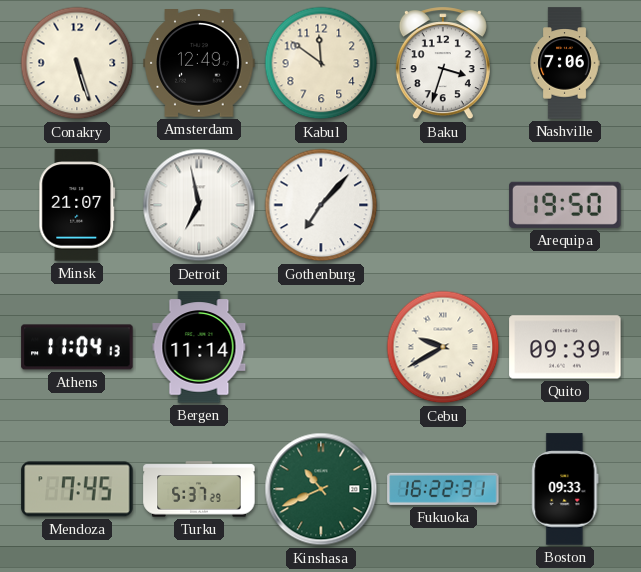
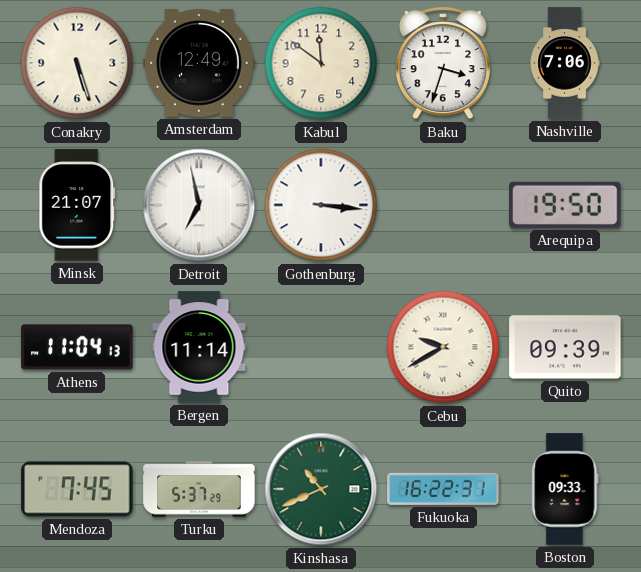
Gothenburg: 7:07 -> 3:16
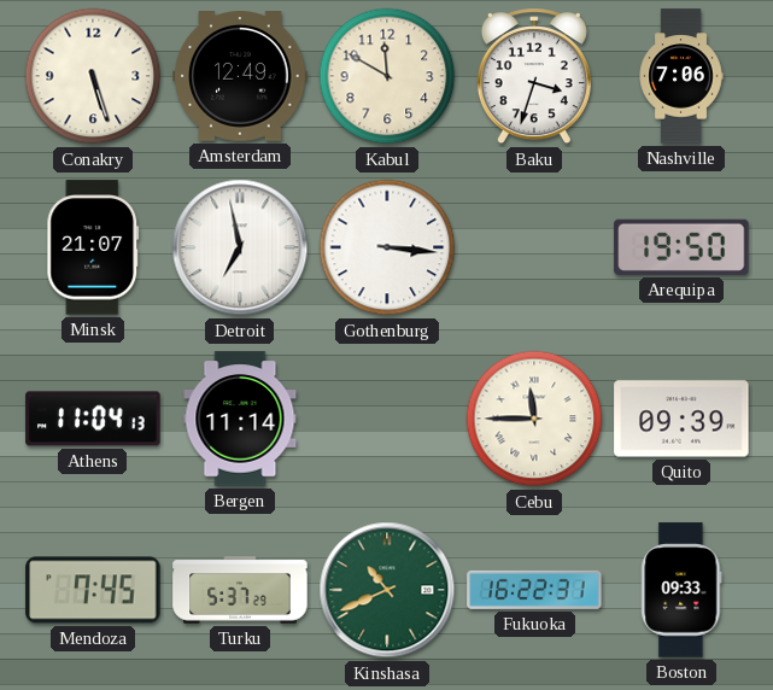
Kabul: 11:51 -> 11:50
Cebu: 9:40 -> 11:45
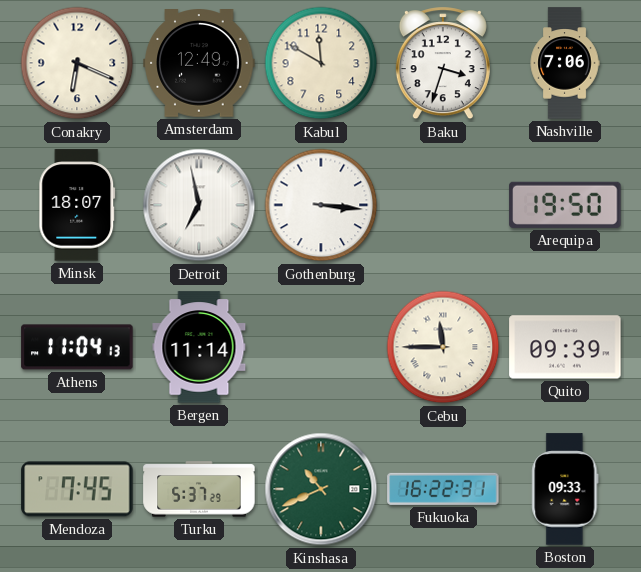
Conakry: 5:27 -> 6:19
Minsk: 21:07 -> 18:07
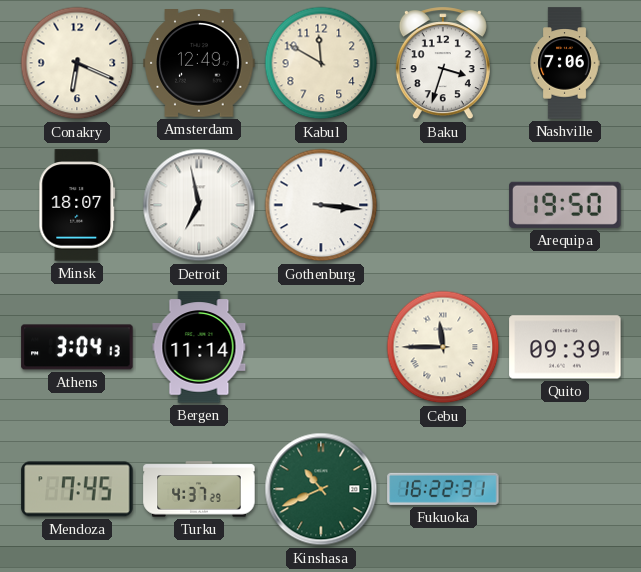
Athens: 11:04 -> 3:04
Turku: 5:37 -> 4:37
Boston: 09:33 -> none
